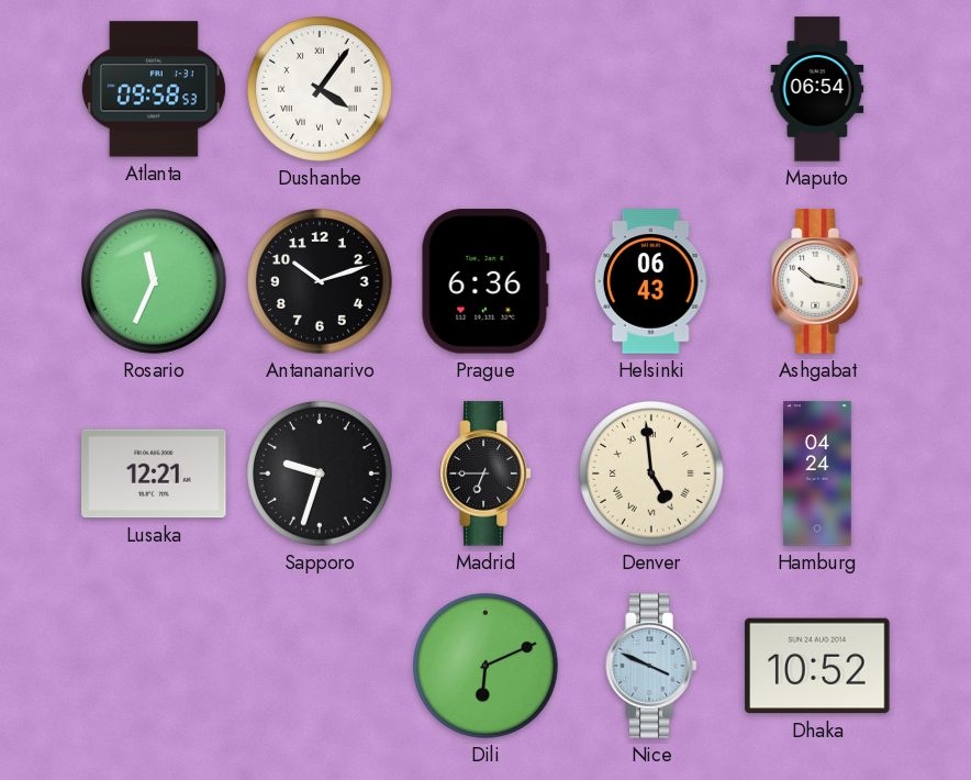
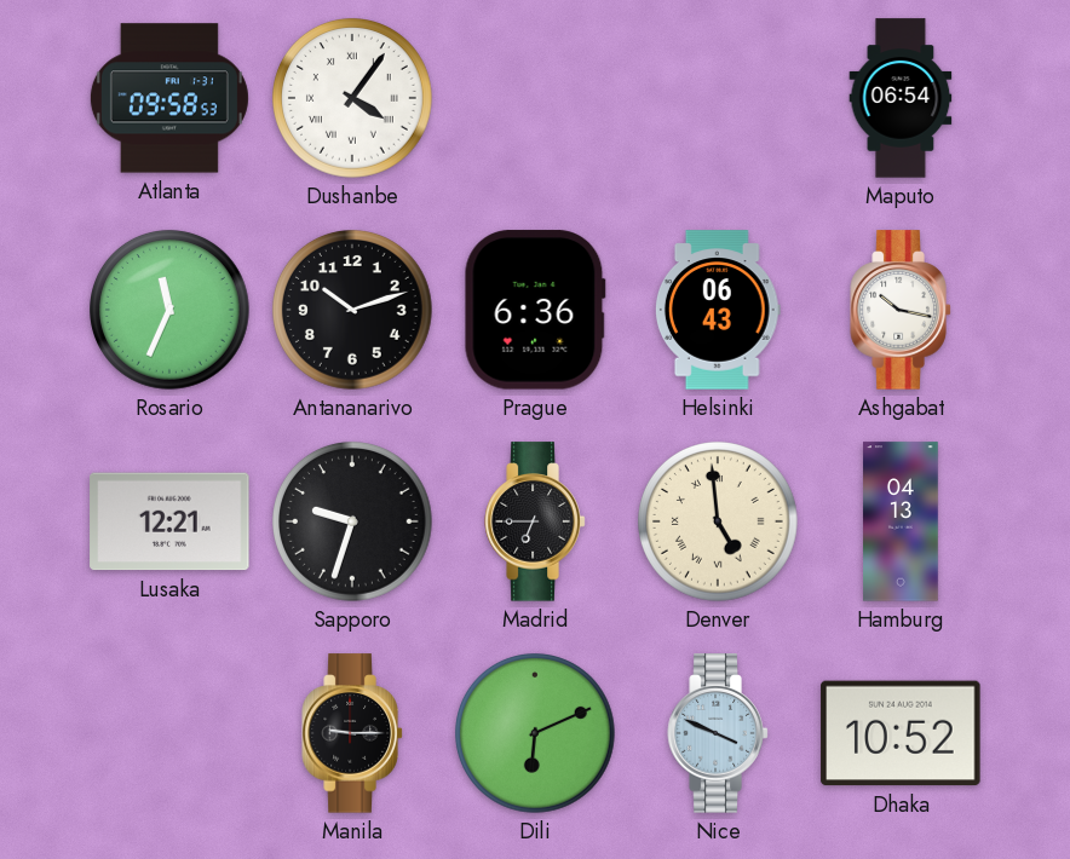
Hamburg: 04:24 -> 04:13
Manila: none -> 9:15
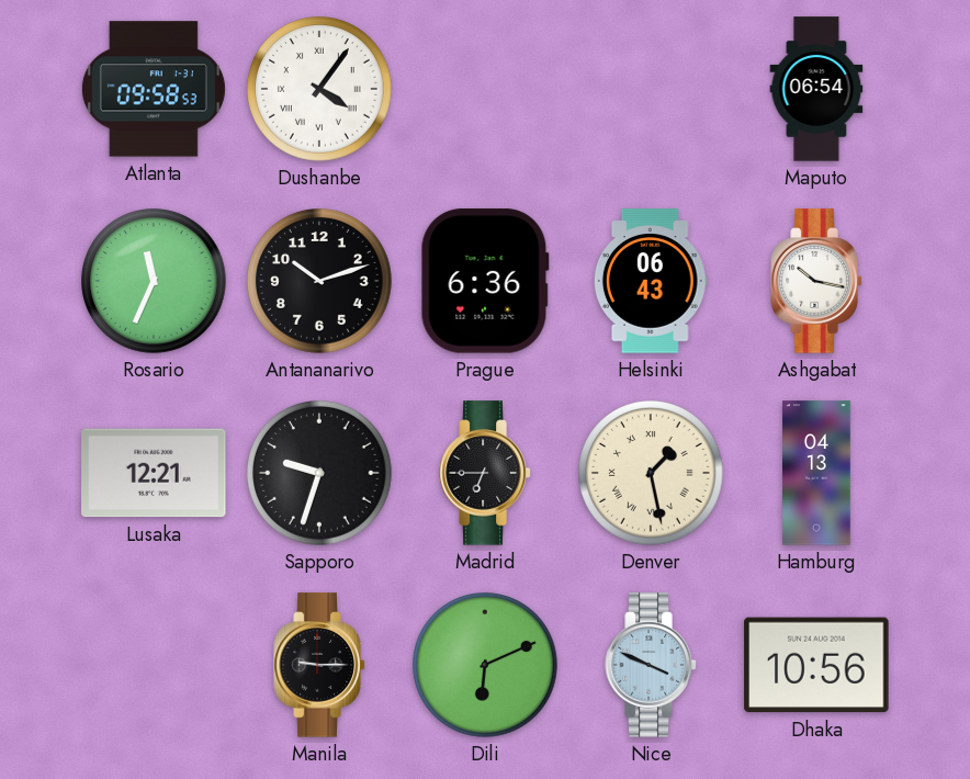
Denver: 4:59 -> 1:28
Dhaka: 10:52 -> 10:56
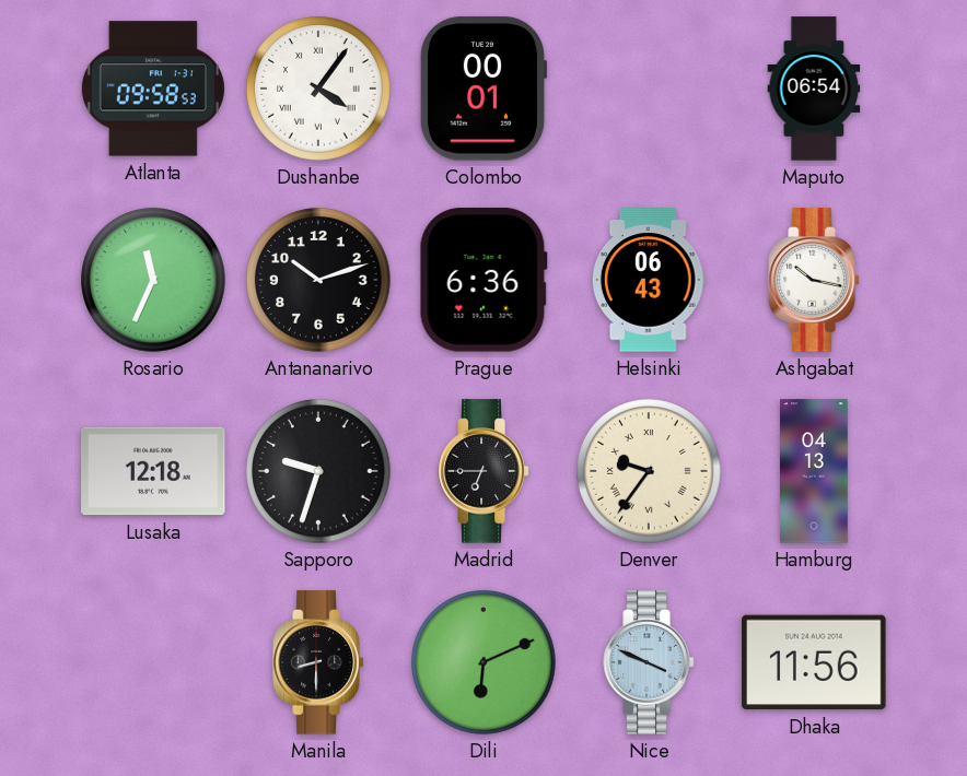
Colombo: none -> 00:01
Lusaka: 12:21 -> 12:18
Denver: 1:28 -> 9:36
Manila: 9:15 -> 8:30
Dhaka: 10:56 -> 11:56
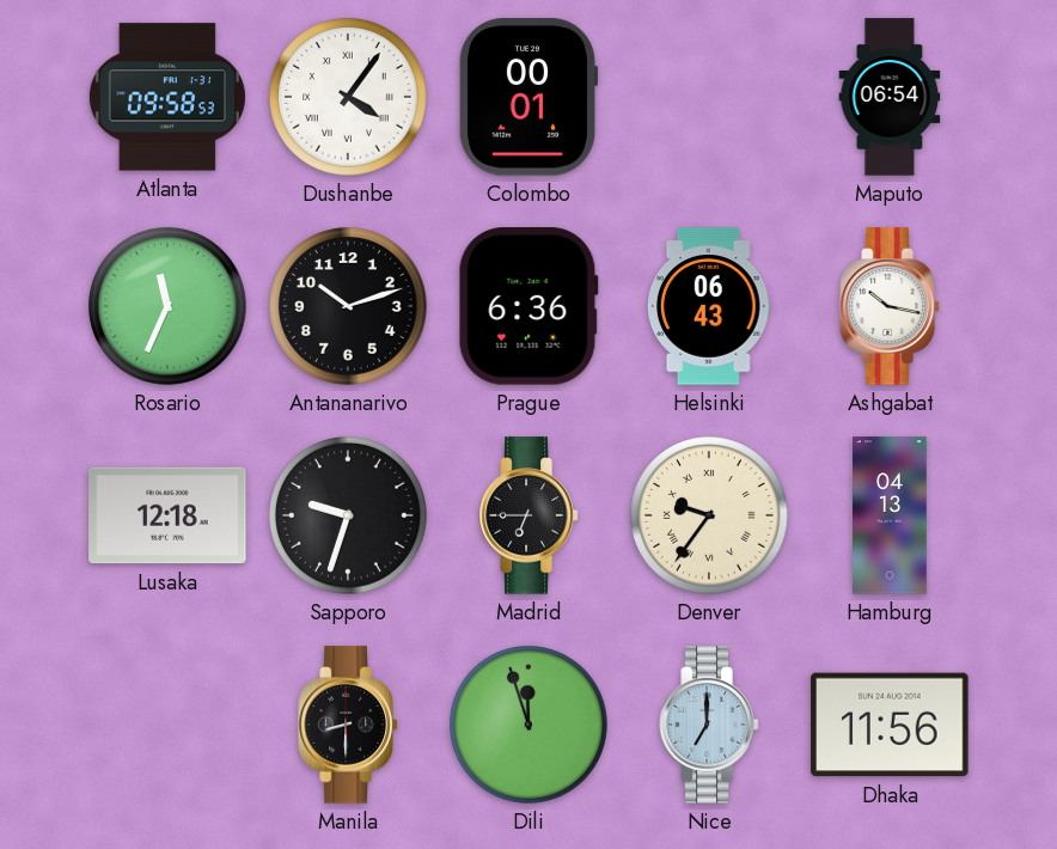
Dili: 6:11 -> 11:57
Nice: 3:49 -> 7:00
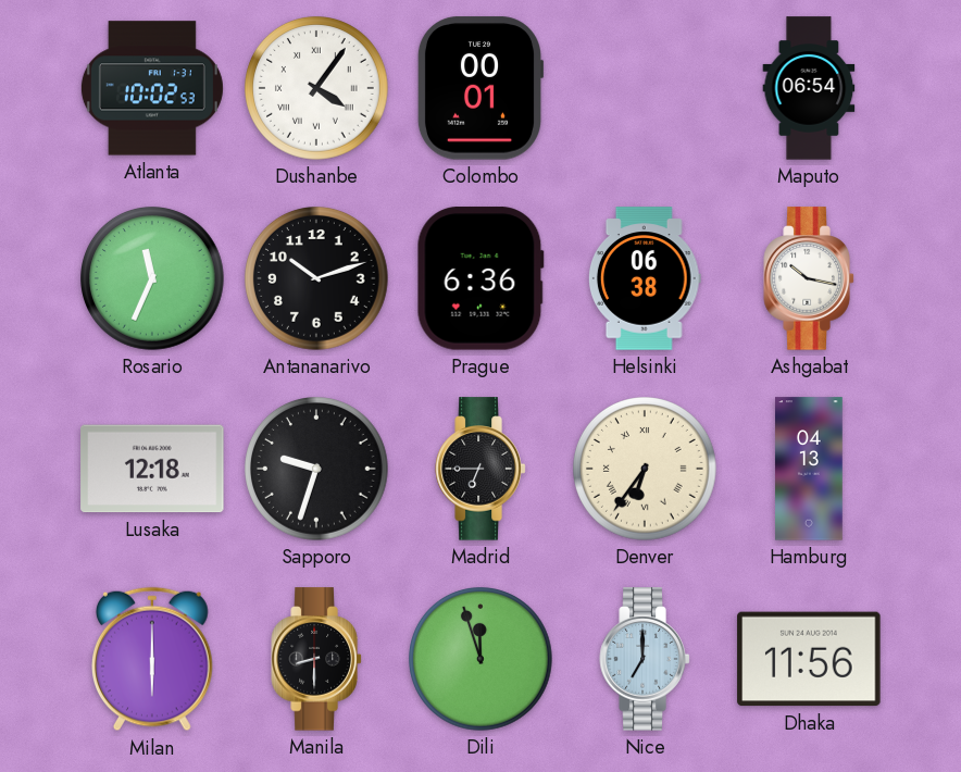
Atlanta: 09:58 -> 10:02
Helsinki: 06:43 -> 06:38
Denver: 9:36 -> 6:36
Milan: none -> 6:00
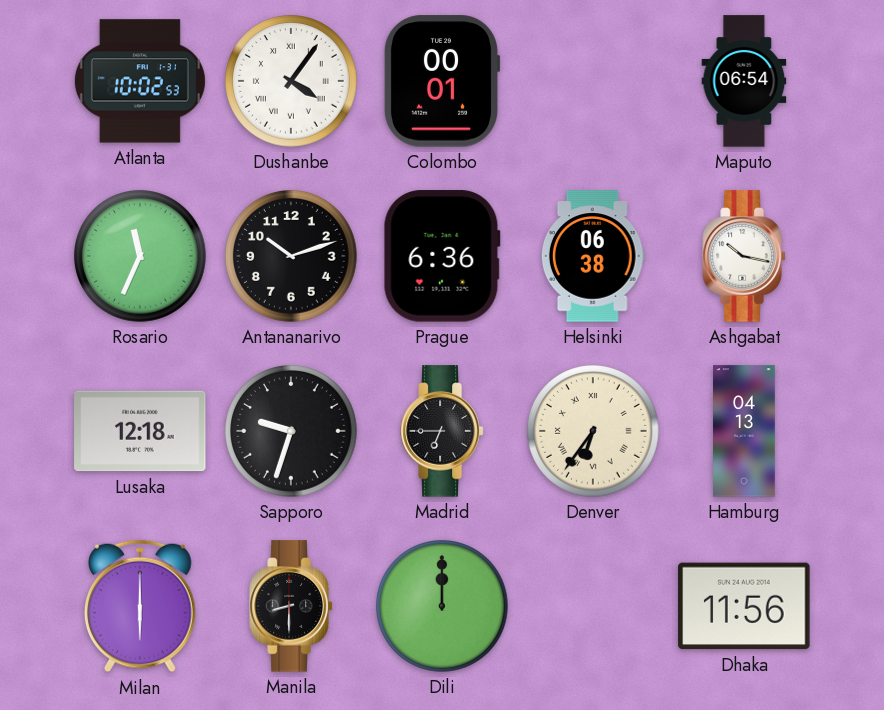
Dili: 11:57 -> 12:00
Nice: 7:00 -> none
